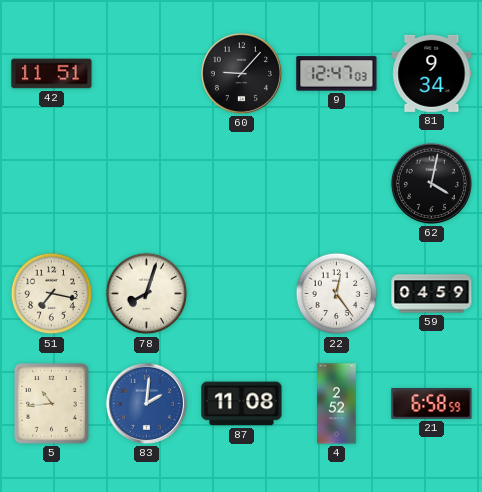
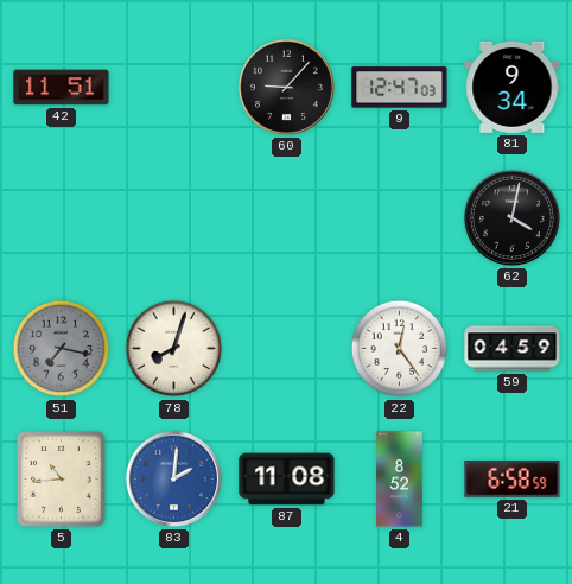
51 dial: cream -> grey
4: 2:52 -> 8:52
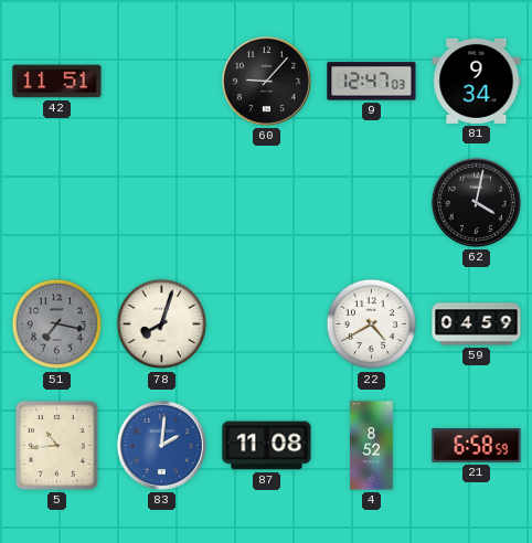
22: 12:24 -> 4:40
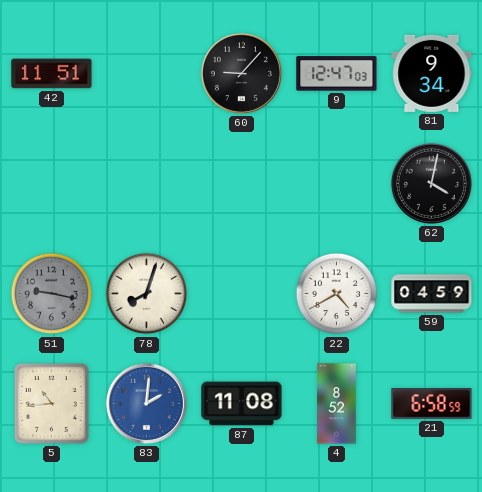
51: 7:17 -> 9:17
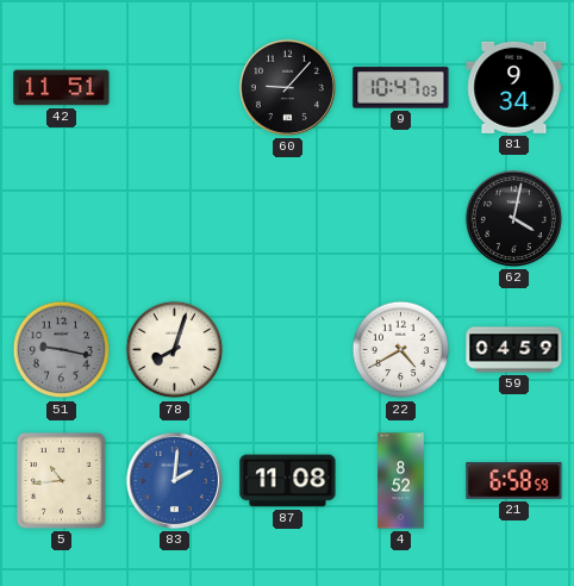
9: 12:47 -> 10:47
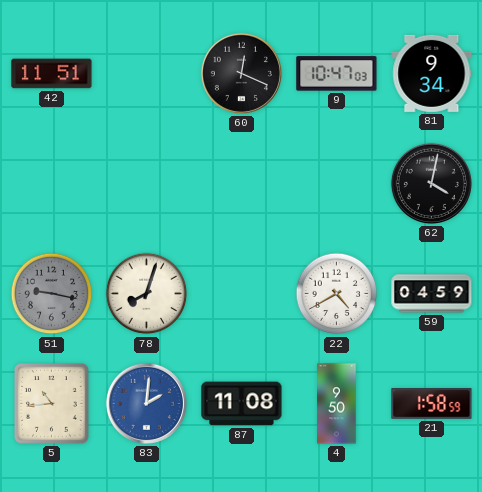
60: 9:07 -> 12:19
4: 8:52 -> 9:50
21: 6:58 -> 1:58
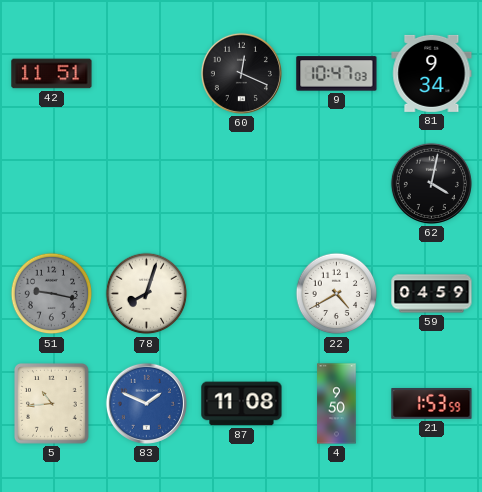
83: 2:01 -> 1:49
21: 1:58 -> 1:53
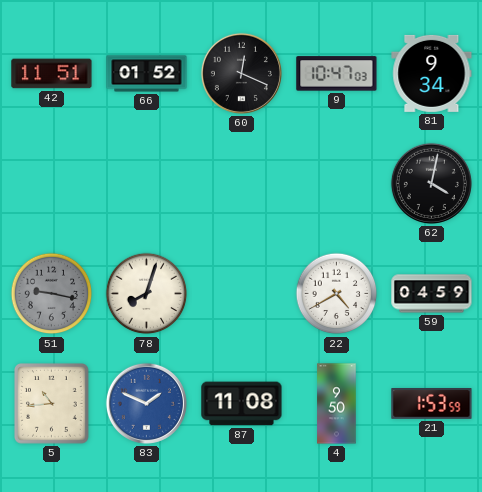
66: none -> 01:52
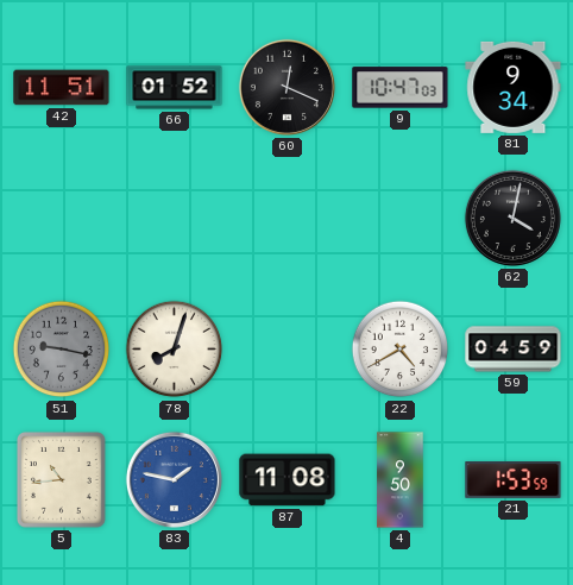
83: 1:49 -> 1:47
